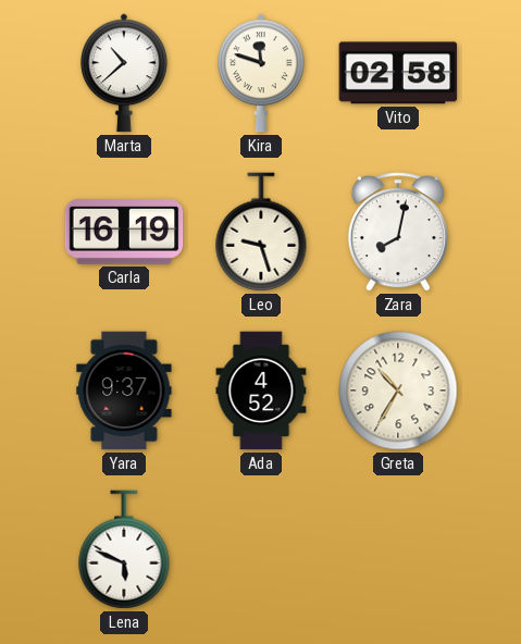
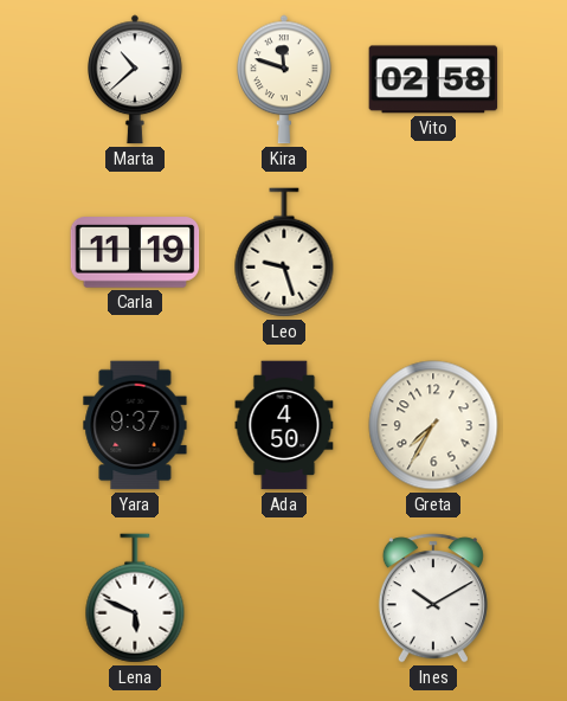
Carla: 16:19 -> 11:19
Zara: 8:02 -> none
Ada: 4:52 -> 4:50
Greta: 10:35 -> 7:35
Ines: none -> 10:10
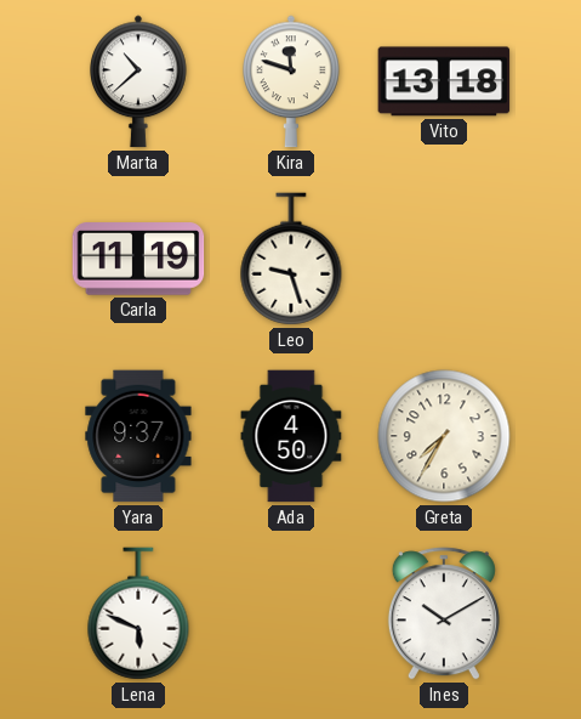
Vito: 02:58 -> 13:18
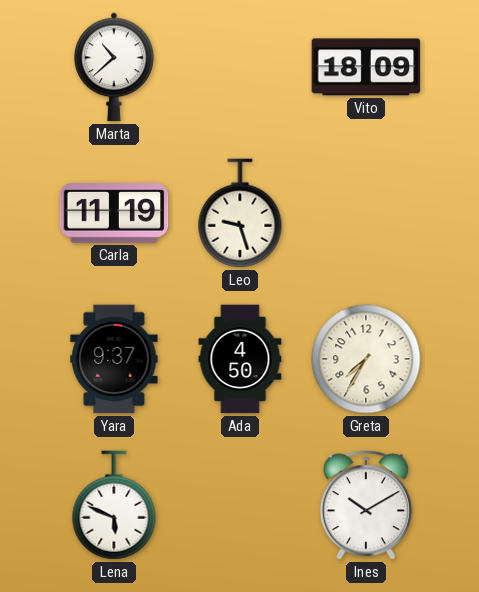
Kira: 11:48 -> none
Vito: 13:18 -> 18:09
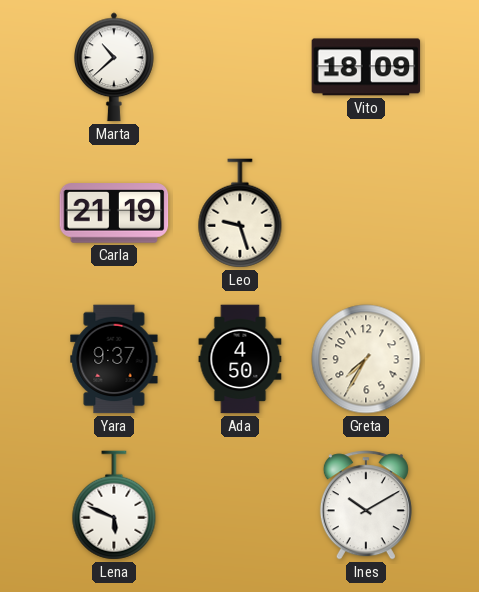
Carla: 11:19 -> 21:19
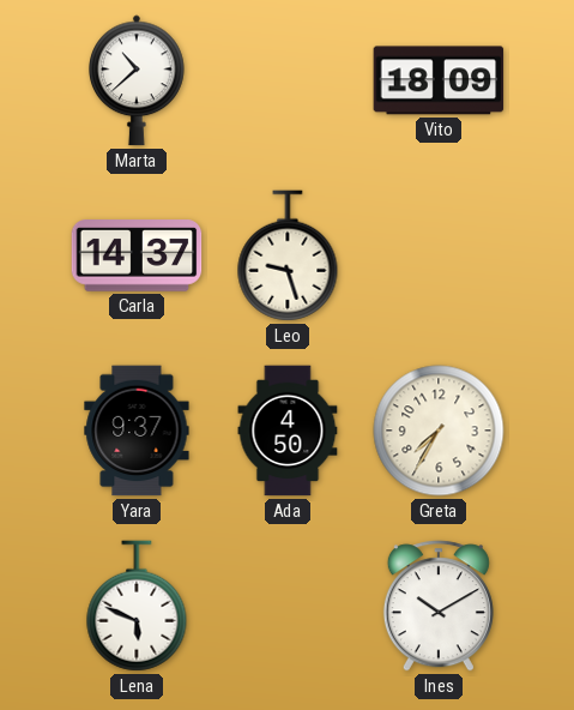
Carla: 21:19 -> 14:37
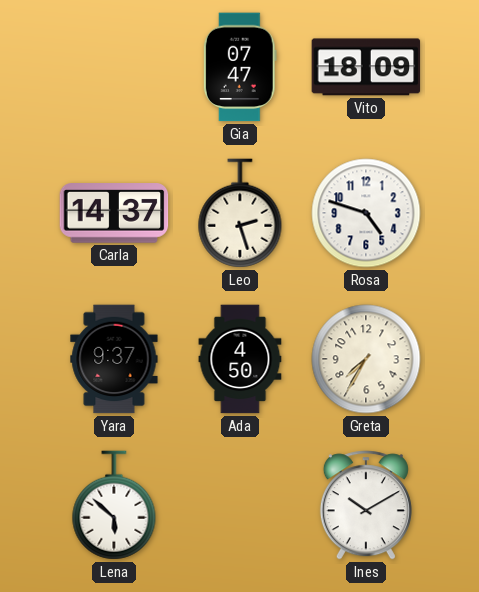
Marta: 10:38 -> none
Gia: none -> 07:47
Leo: 9:27 -> 2:27
Rosa: none -> 4:48
Lena: 5:49 -> 5:52
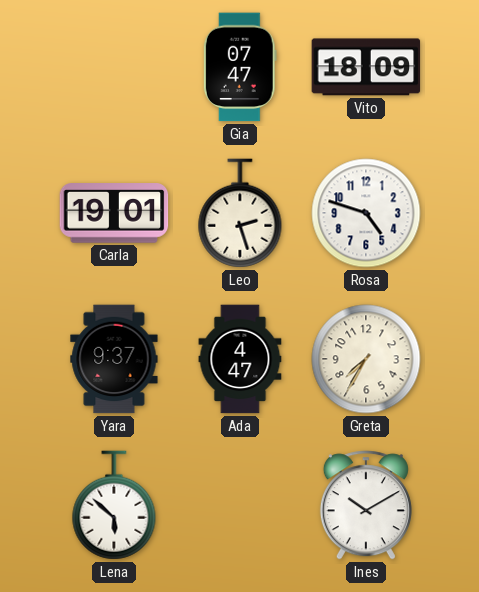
Carla: 14:37 -> 19:01
Ada: 4:50 -> 4:47
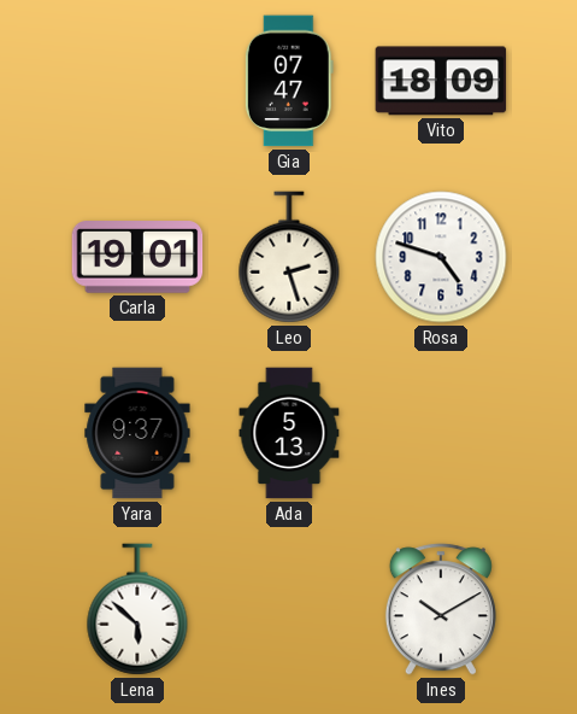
Ada: 4:47 -> 5:13
Greta: 7:35 -> none
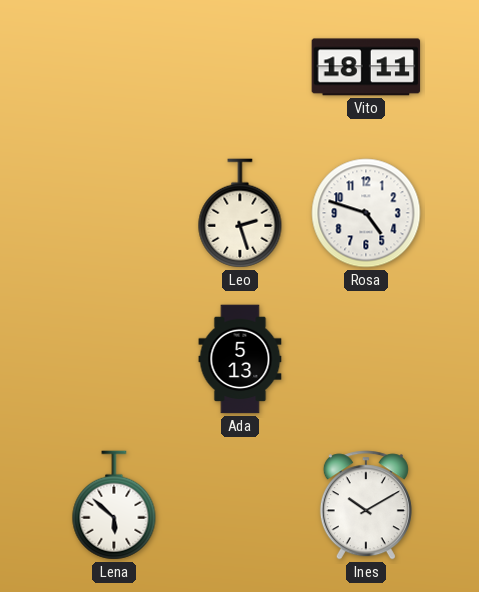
Gia: 07:47 -> none
Vito: 18:09 -> 18:11
Carla: 19:01 -> none
Yara: 9:37 -> none
